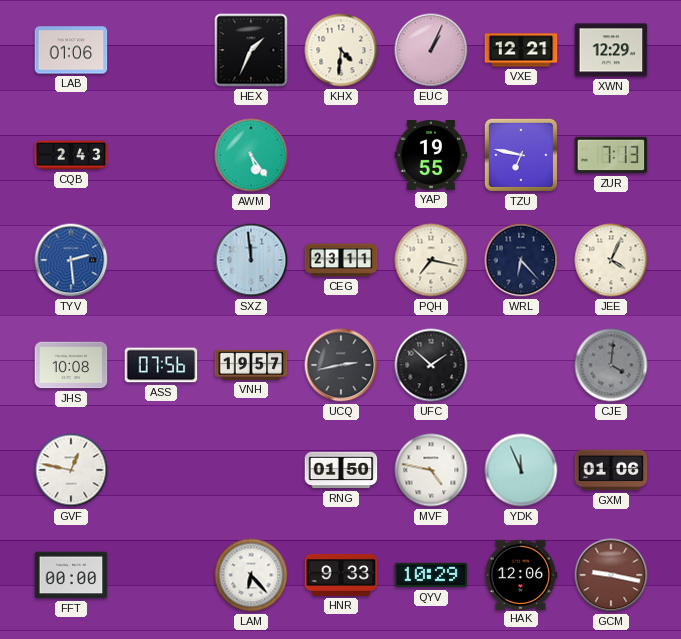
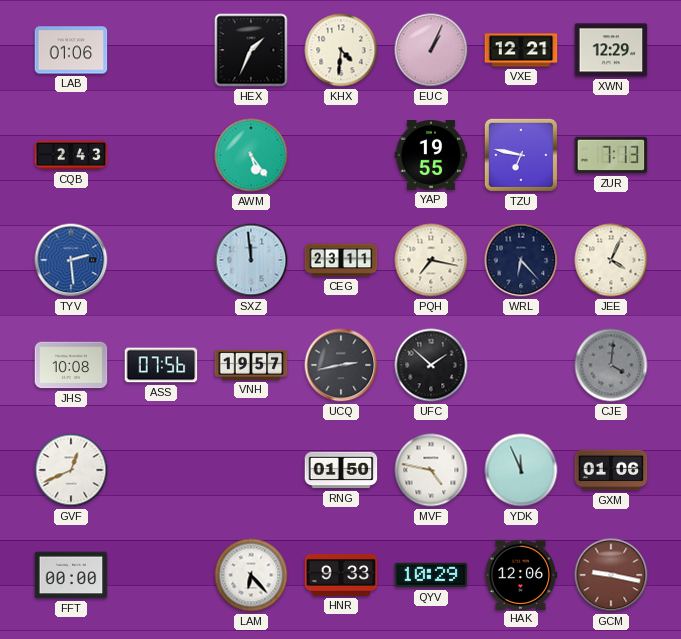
GVF: 12:47 -> 12:41
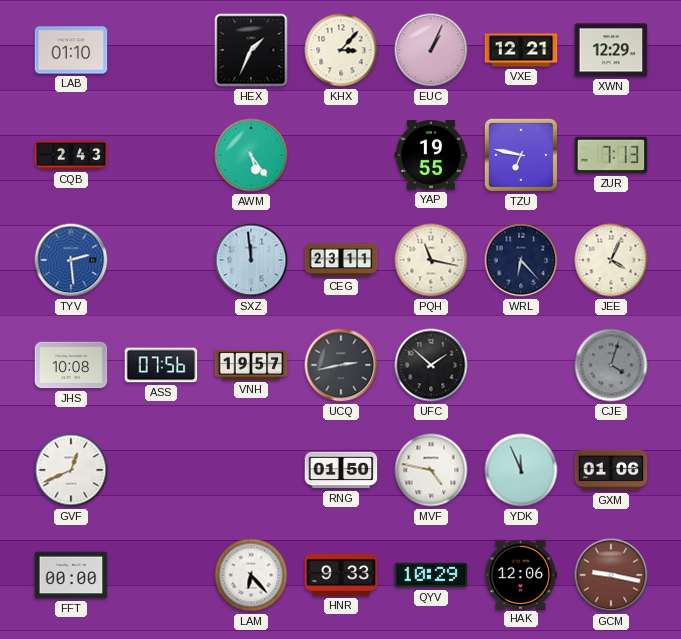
LAB: 01:06 -> 01:10
KHX: 4:31 -> 3:07
PQH: 7:17 -> 11:17
CJE: 4:01 -> 4:03
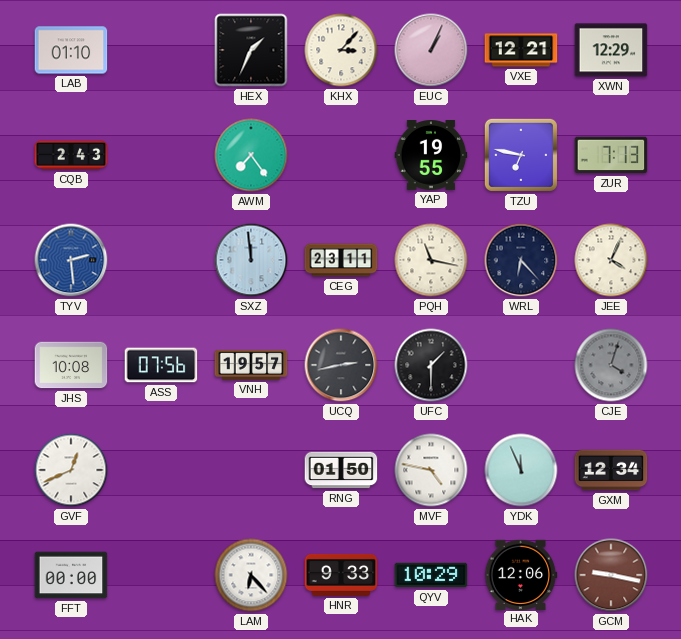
AWM: 5:24 -> 7:24
UFC: 1:52 -> 1:30
GXM: 01:06 -> 12:34
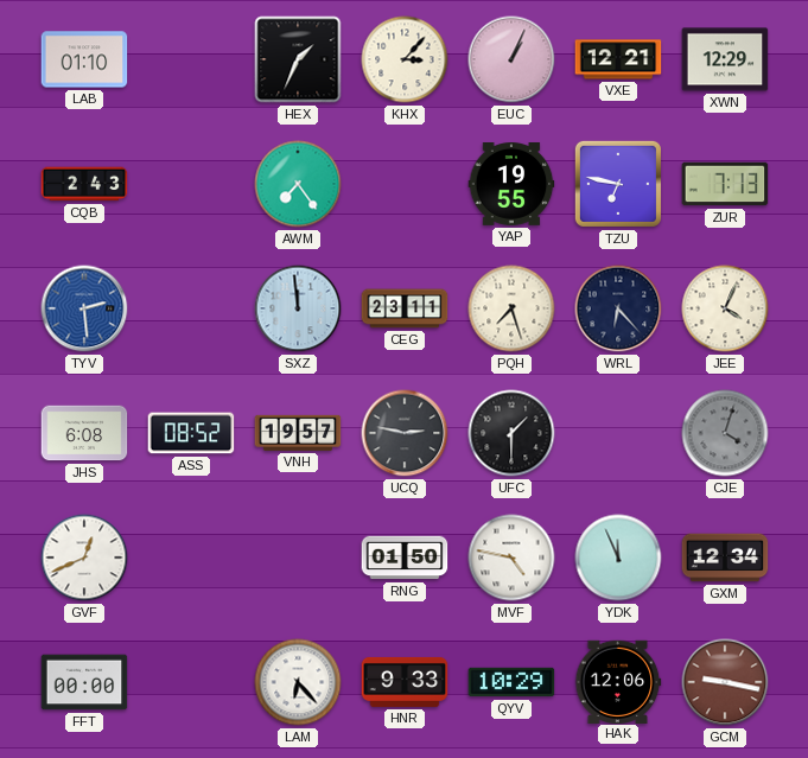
PQH: 11:17 -> 7:27
JHS: 10:08 -> 6:08
ASS: 07:56 -> 08:52
UCQ: 2:43 -> 2:47
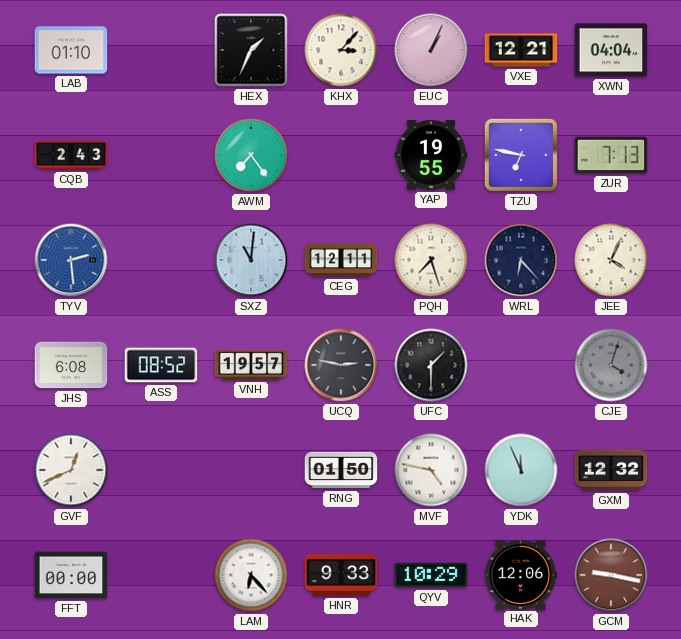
XWN: 12:29 -> 04:04
SXZ: 11:59 -> 11:01
CEG: 23:11 -> 12:11
GXM: 12:34 -> 12:32
